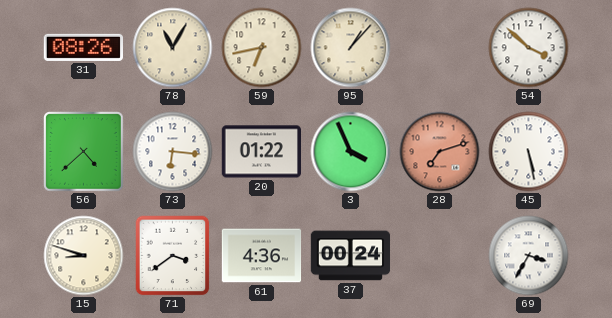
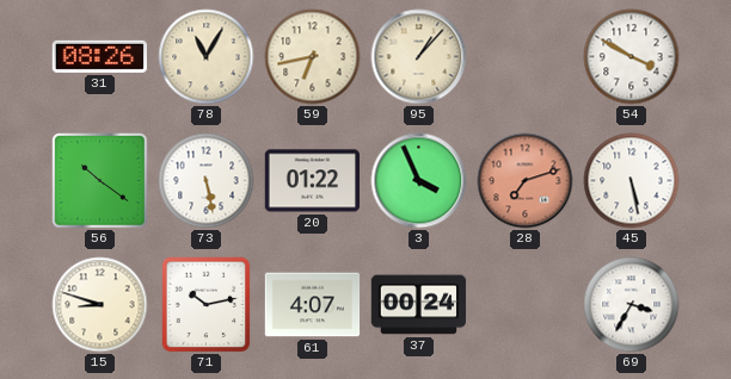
54: 3:52 -> 3:50
56: 4:38 -> 10:21
73: 6:16 -> 5:28
71: 3:39 -> 10:13
61: 4:36 -> 4:07
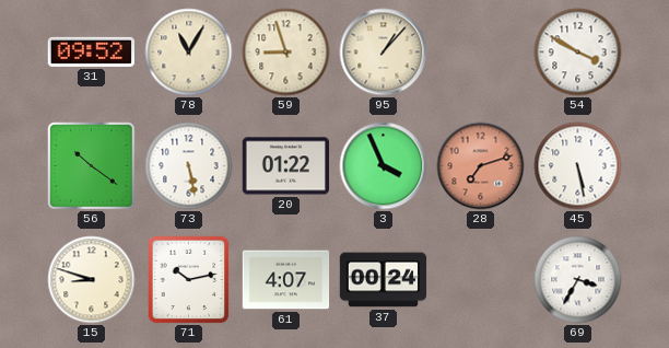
31: 08:26 -> 09:52
59: 6:43 -> 8:57
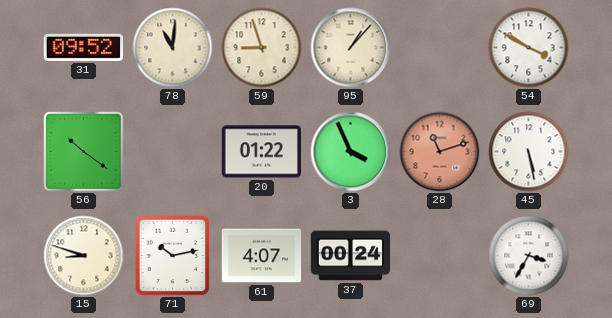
78: 11:05 -> 11:01
73: 5:28 -> none
28: 7:12 -> 11:12
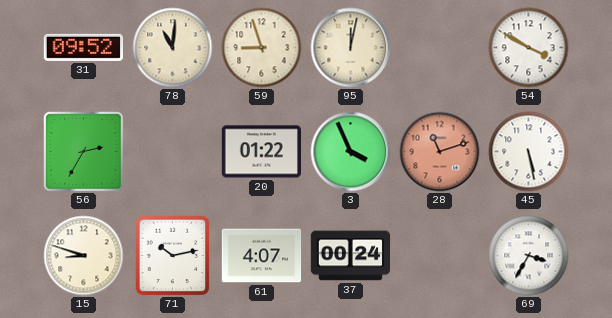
95: 1:07 -> 12:02
56: 10:21 -> 2:35
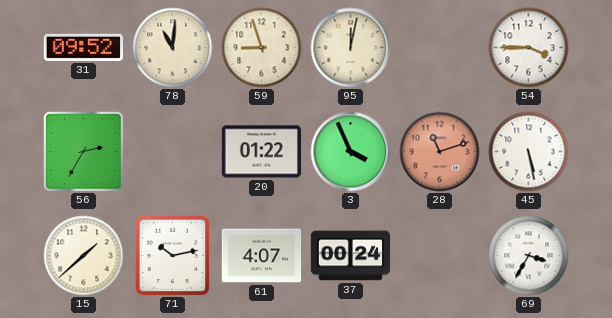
54: 3:50 -> 3:45
15: 8:48 -> 1:38
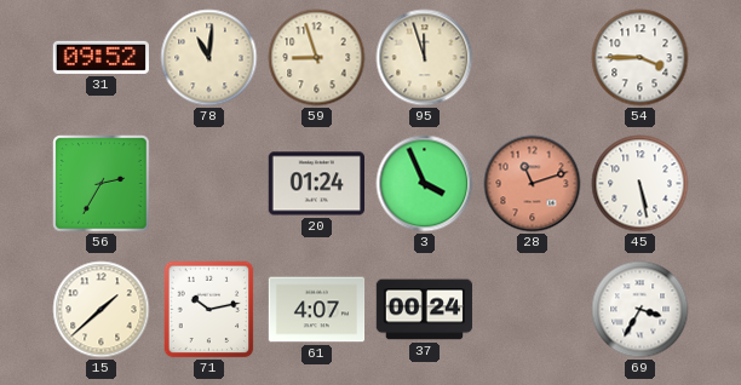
95: 12:02 -> 11:57
20: 01:22 -> 01:24
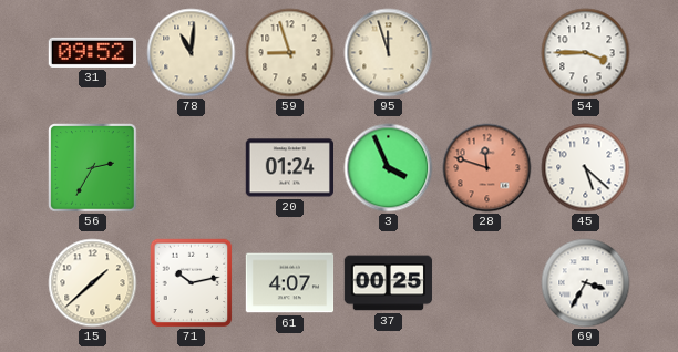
28: 11:12 -> 11:48
45: 5:28 -> 5:22
37: 00:24 -> 00:25
